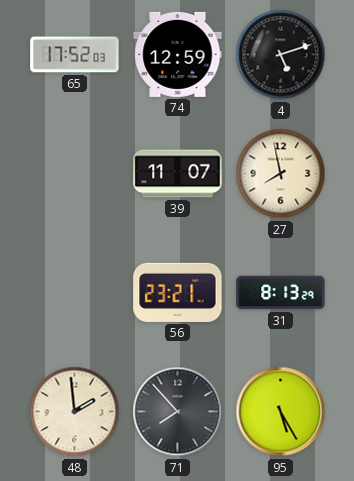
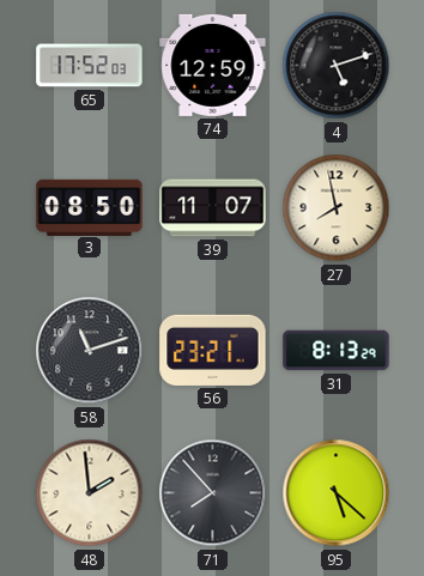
3: none -> 08:50
58: none -> 11:12
95: 5:25 -> 5:22
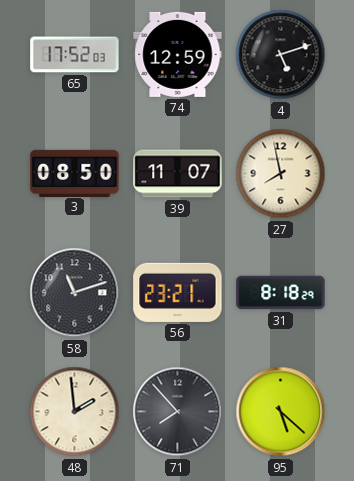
31: 8:13 -> 8:18
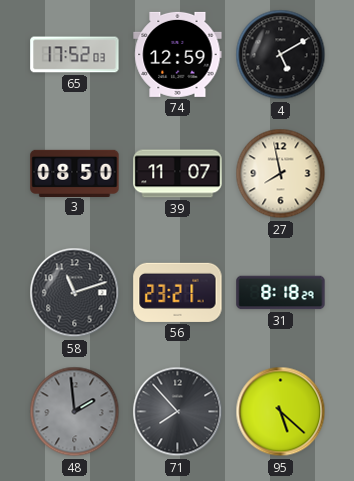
4: 5:12 -> 5:10
48 dial: cream -> grey
